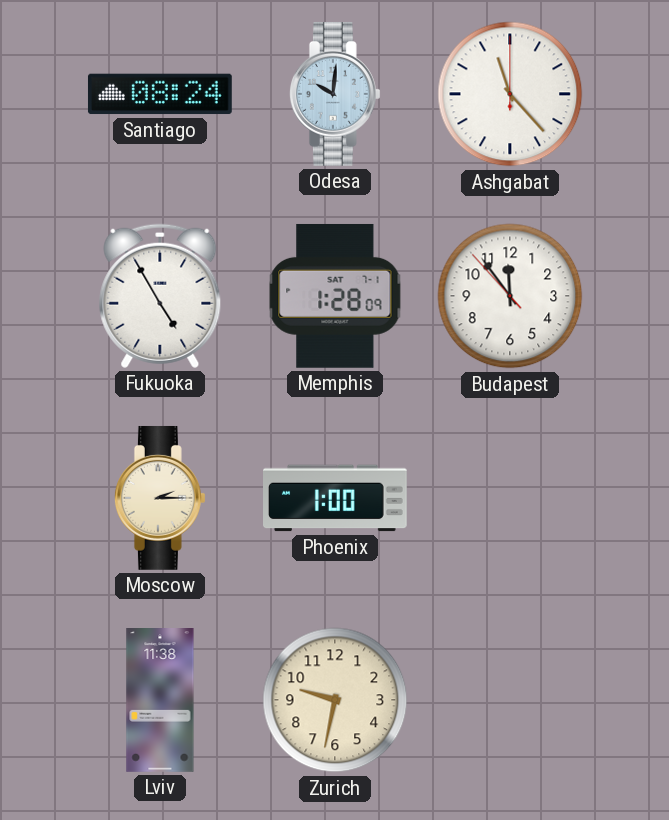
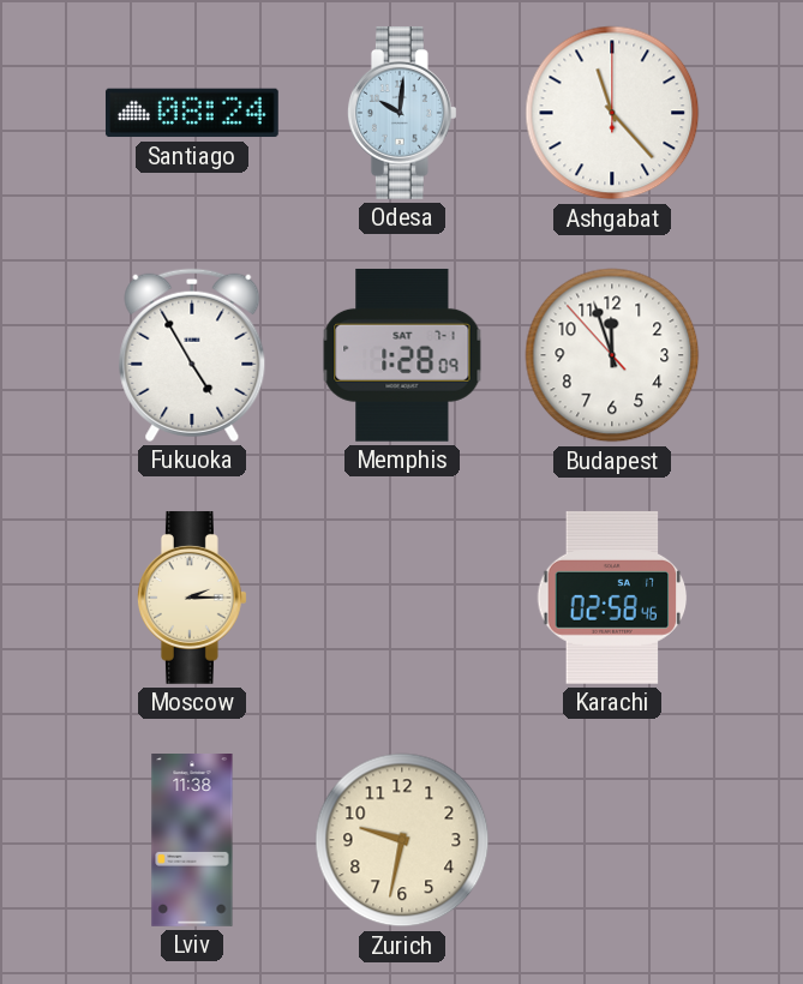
Budapest: 11:53 -> 11:56
Phoenix: 1:00 -> none
Karachi: none -> 02:58
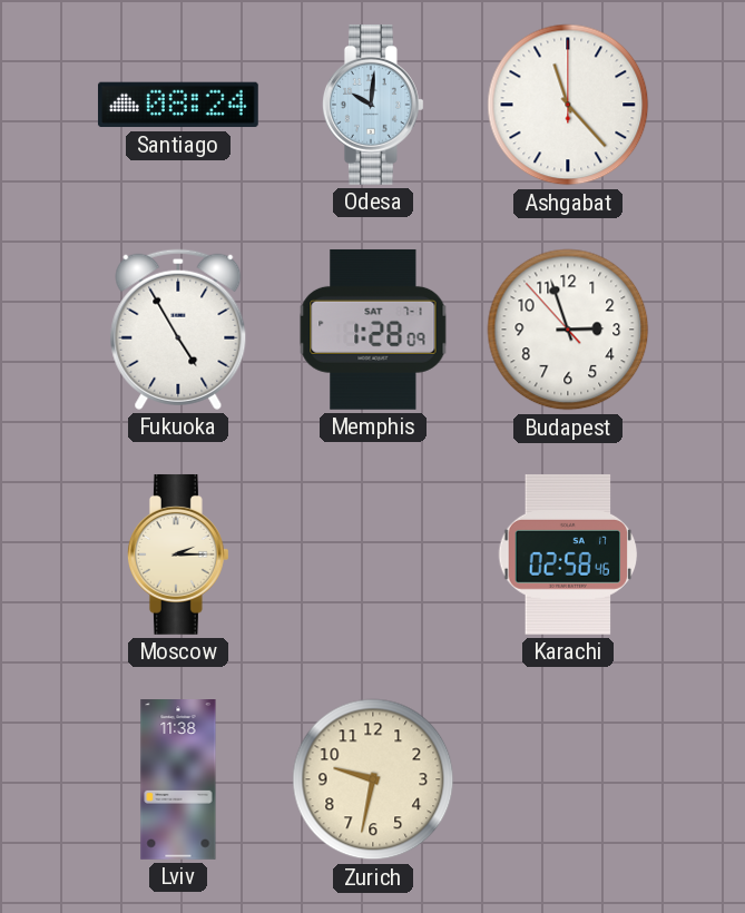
Budapest: 11:56 -> 2:56
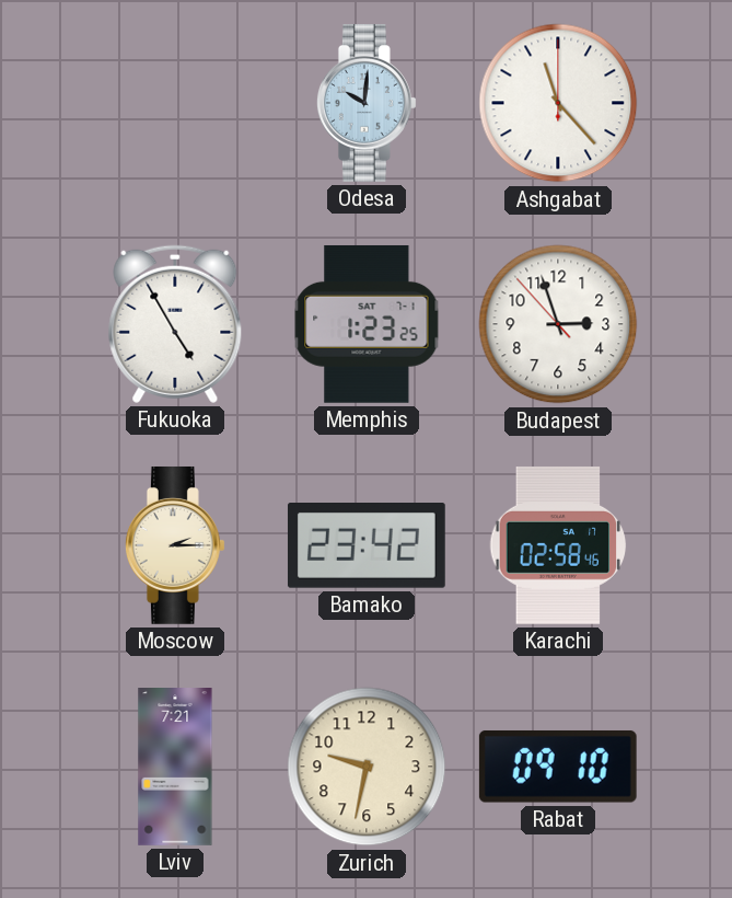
Santiago: 08:24 -> none
Memphis: 1:28 -> 1:23
Bamako: none -> 23:42
Lviv: 11:38 -> 7:21
Rabat: none -> 09:10
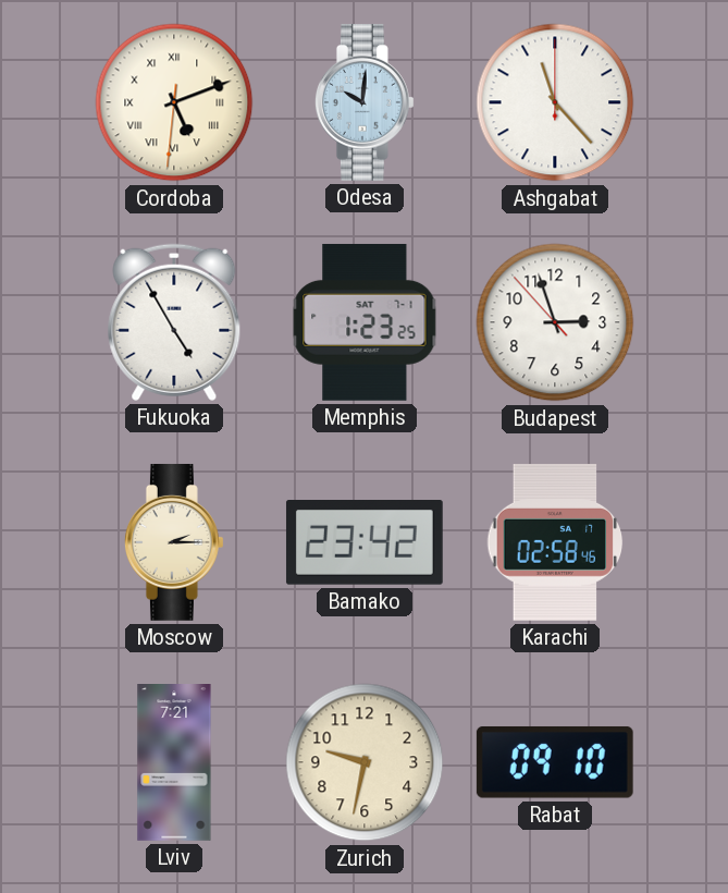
Cordoba: none -> 5:11
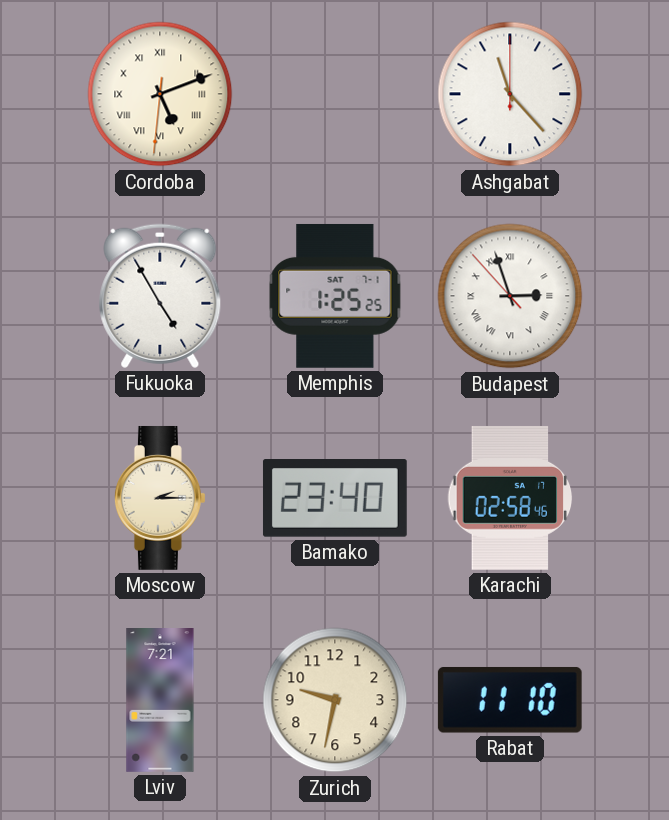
Odesa: 10:01 -> none
Memphis: 1:23 -> 1:25
Budapest numerals: Arabic -> Roman
Bamako: 23:42 -> 23:40
Rabat: 09:10 -> 11:10
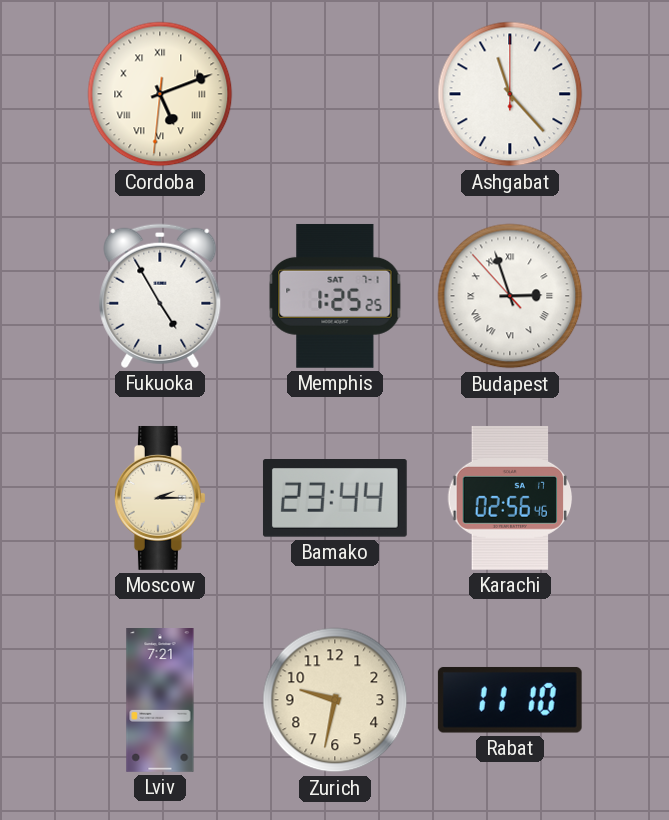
Bamako: 23:40 -> 23:44
Karachi: 02:58 -> 02:56
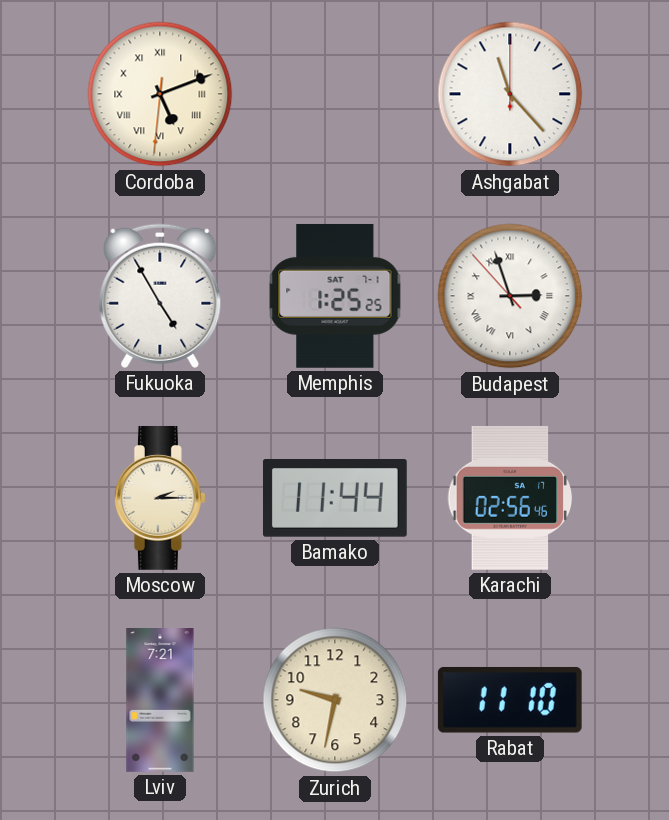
Bamako: 23:44 -> 11:44
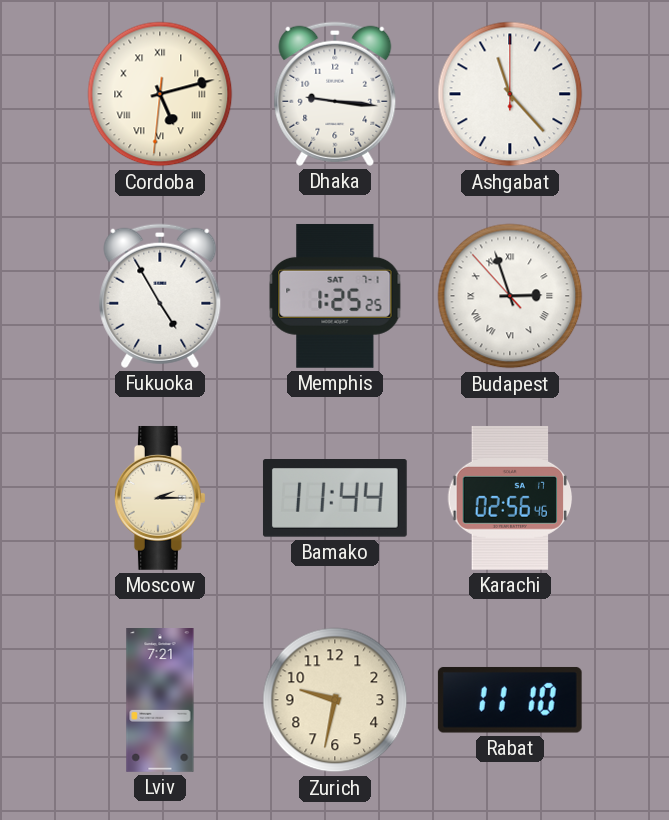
Cordoba: 5:11 -> 5:12
Dhaka: none -> 9:16
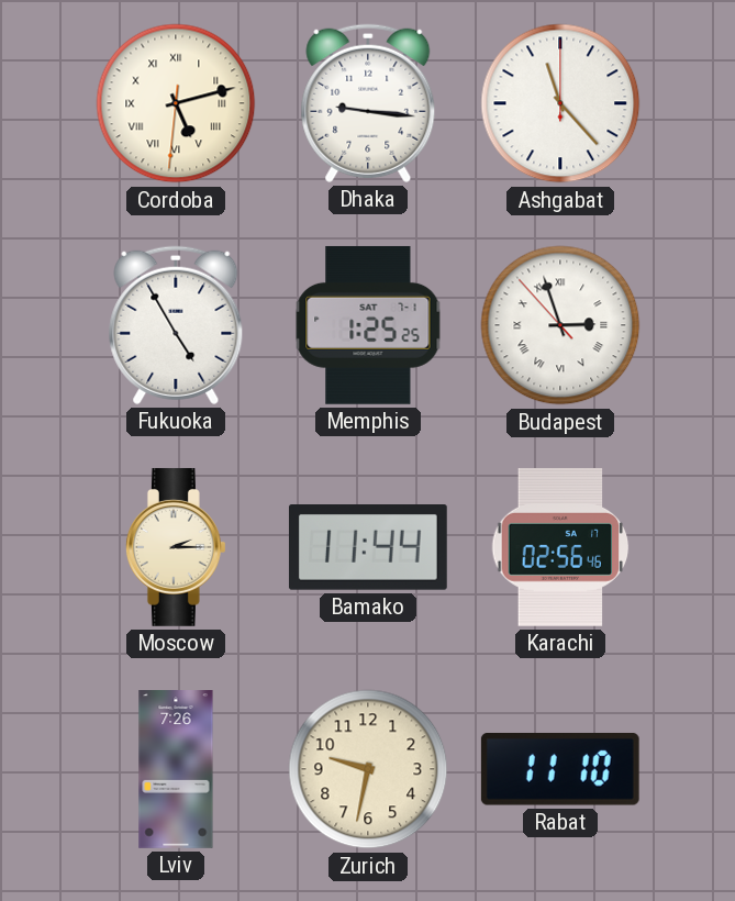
Lviv: 7:21 -> 7:26
